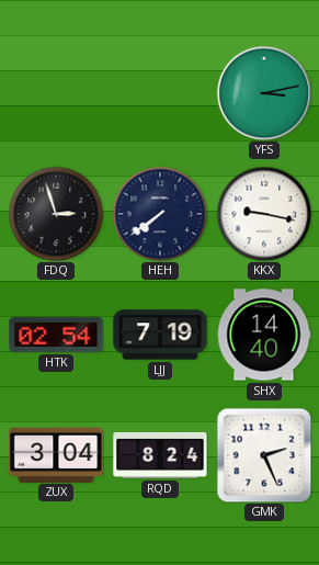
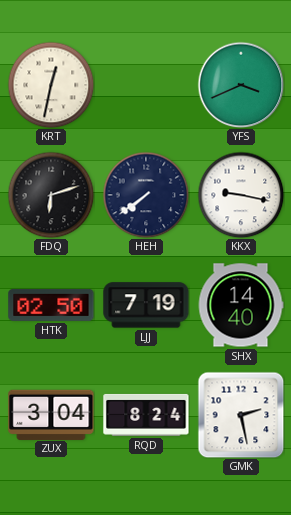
KRT: none -> 12:32
YFS: 3:13 -> 3:41
FDQ: 2:57 -> 6:12
HTK: 02:54 -> 02:50
GMK: 2:26 -> 2:28
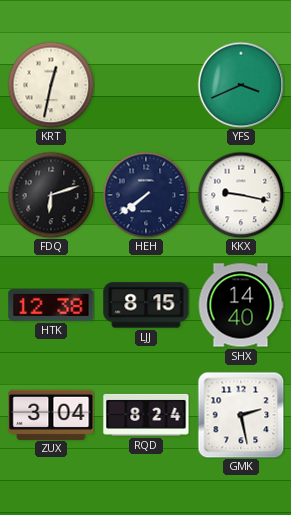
HTK: 02:50 -> 12:38
LJJ: 7:19 -> 8:15
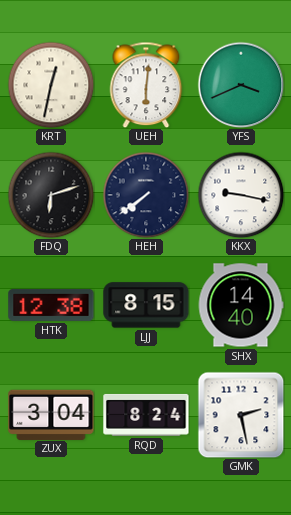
UEH: none -> 6:01
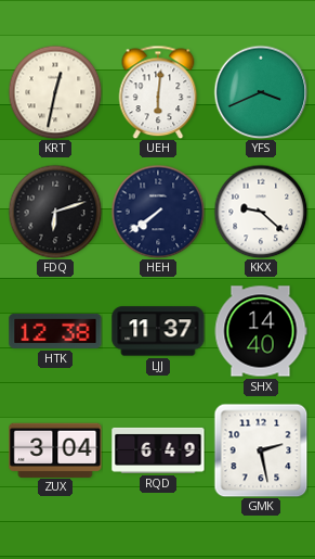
KKX: 9:17 -> 9:22
LJJ: 8:15 -> 11:37
RQD: 8:24 -> 6:49
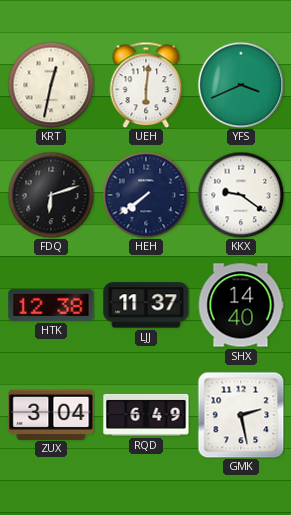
KKX: 9:22 -> 9:21
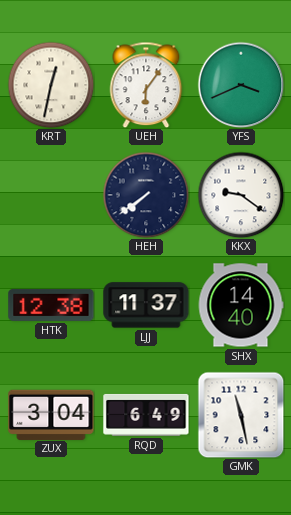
UEH: 6:01 -> 6:06
FDQ: 6:12 -> none
GMK: 2:28 -> 11:28
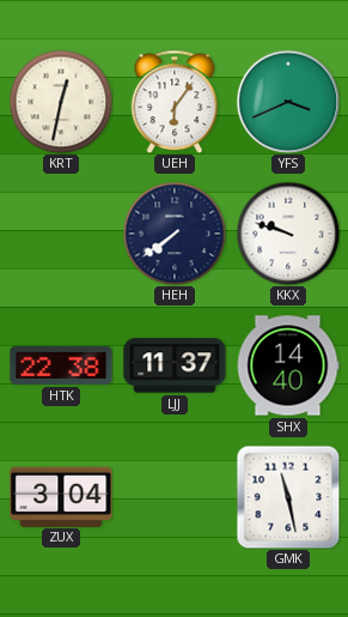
KKX: 9:21 -> 9:48
HTK: 12:38 -> 22:38
RQD: 6:49 -> none
